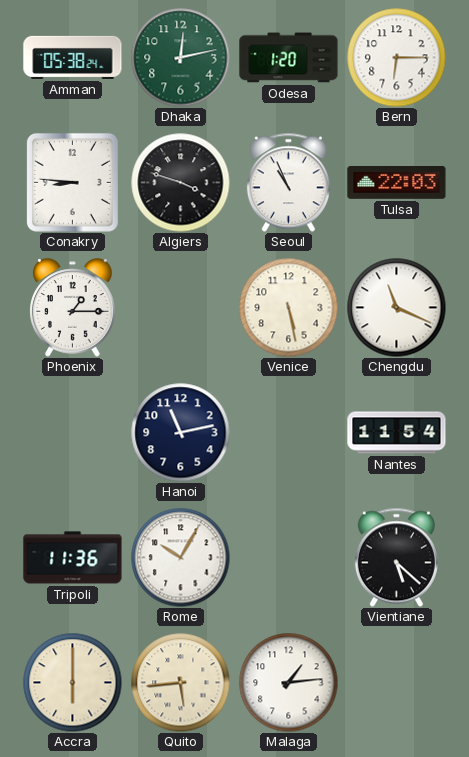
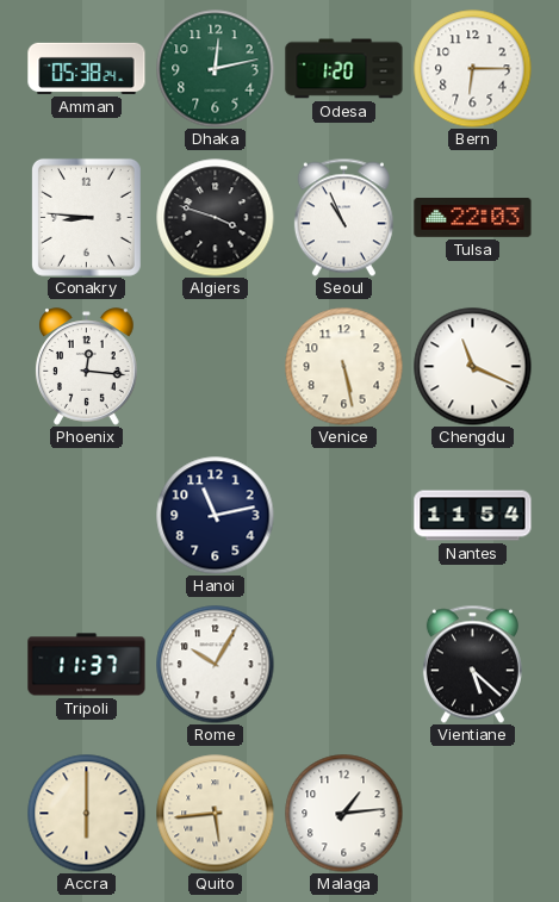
Phoenix: 1:15 -> 12:16
Tripoli: 11:36 -> 11:37
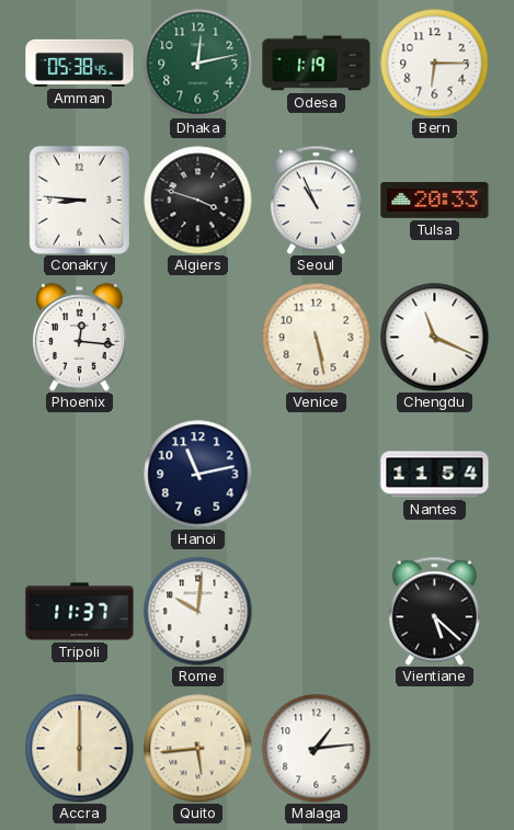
Amman: 05:38:24 -> 05:38:45
Odesa: 1:20 -> 1:19
Tulsa: 22:03 -> 20:33
Rome: 10:05 -> 10:01
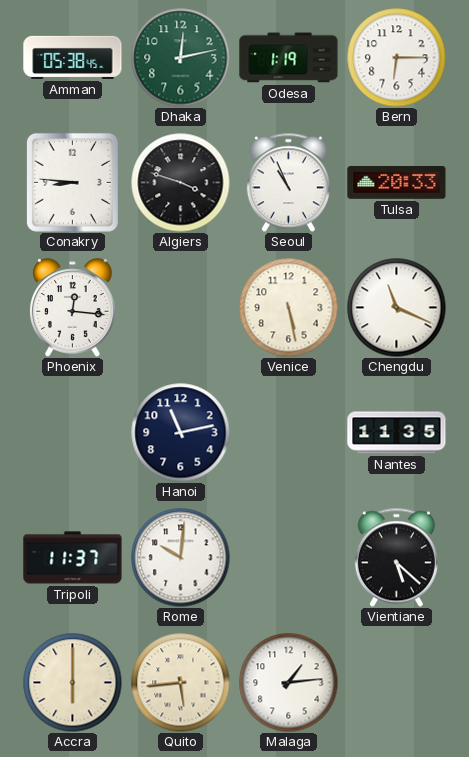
Nantes: 11:54 -> 11:35
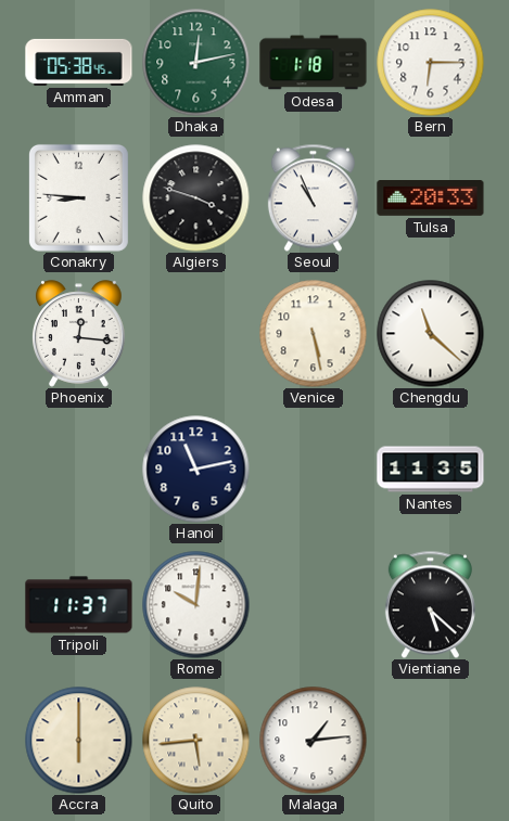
Odesa: 1:19 -> 1:18
Chengdu: 11:19 -> 11:22
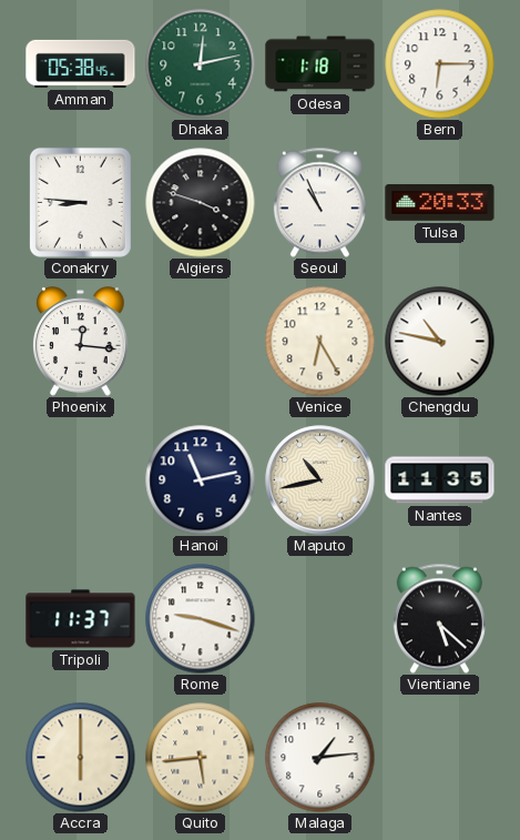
Venice: 5:28 -> 6:25
Chengdu: 11:22 -> 10:47
Maputo: none -> 10:43
Rome: 10:01 -> 9:18
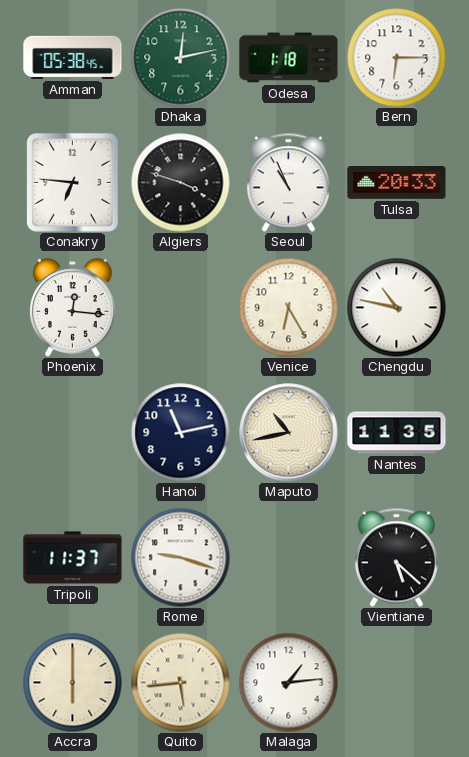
Conakry: 8:46 -> 6:46
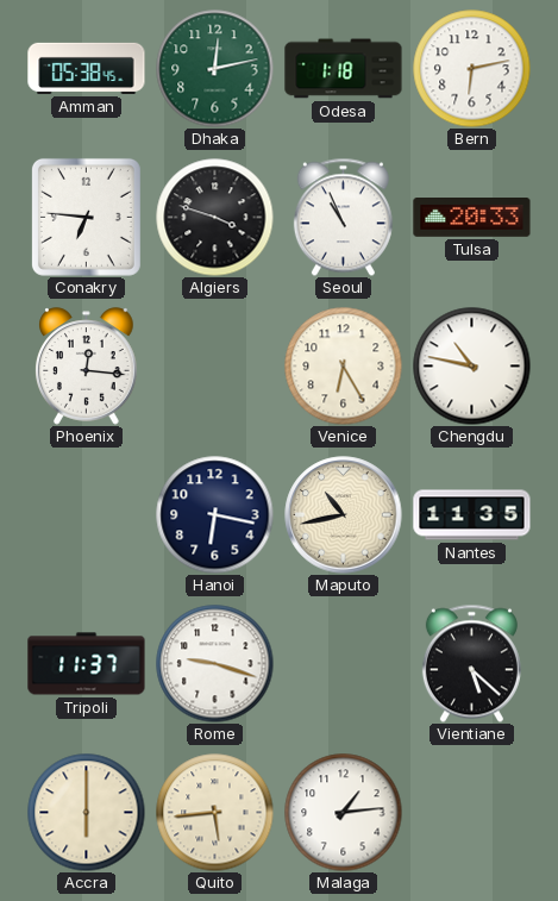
Bern: 6:15 -> 6:13
Hanoi: 11:13 -> 6:17
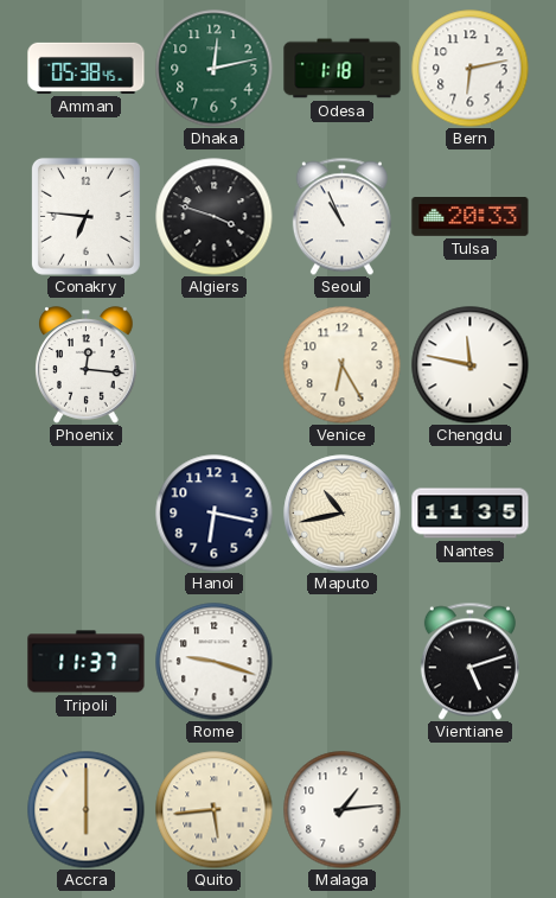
Chengdu: 10:47 -> 11:47
Vientiane: 5:22 -> 5:12
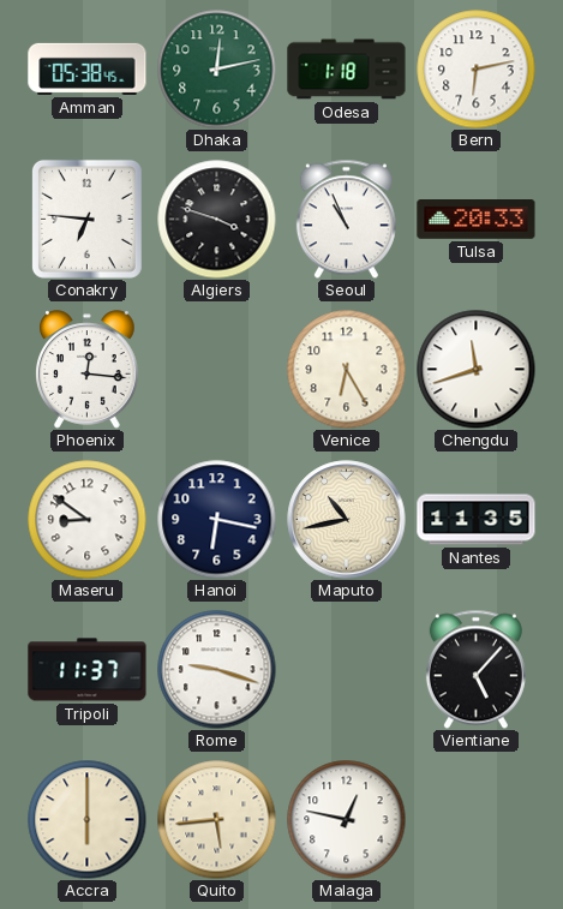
Chengdu: 11:47 -> 11:42
Maseru: none -> 8:51
Vientiane: 5:12 -> 5:07
Malaga: 1:14 -> 12:47
